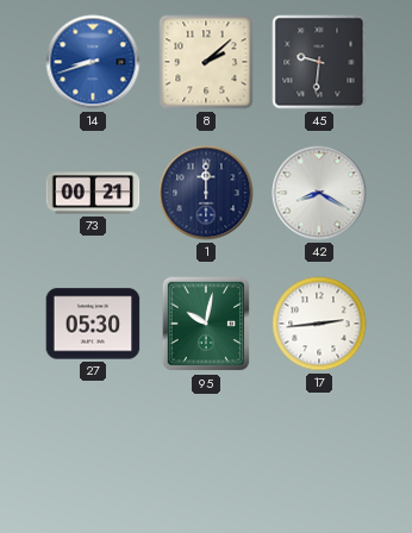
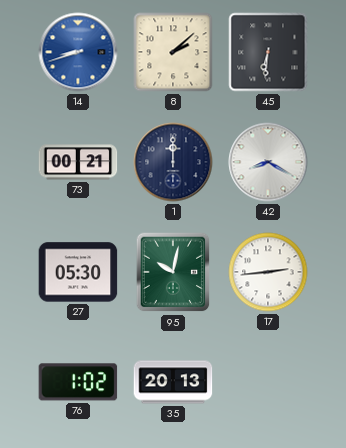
45: 9:31 -> 6:31
76: none -> 1:02
35: none -> 20:13
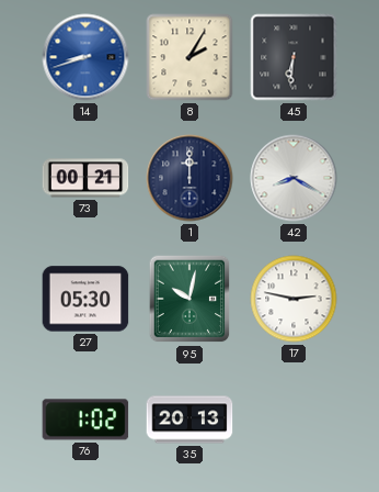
8: 2:08 -> 2:05
17: 2:44 -> 2:47
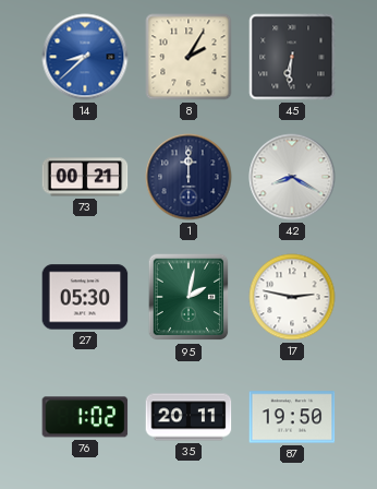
14: 8:42 -> 8:38
95: 10:02 -> 2:02
35: 20:13 -> 20:11
87: none -> 19:50
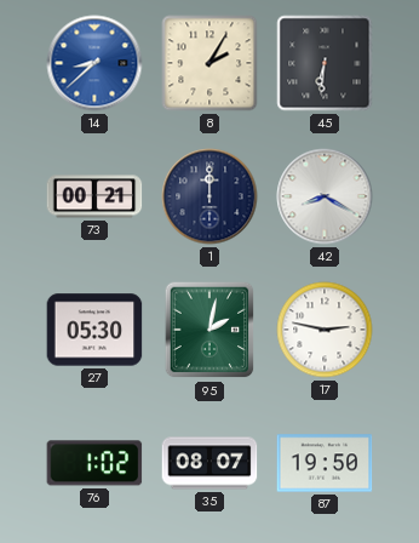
35: 20:11 -> 08:07
